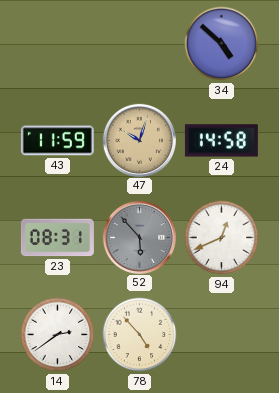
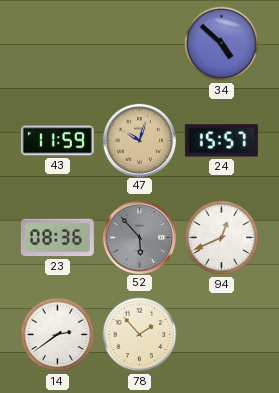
24: 14:58 -> 15:57
23: 08:31 -> 08:36
78: 4:53 -> 1:53
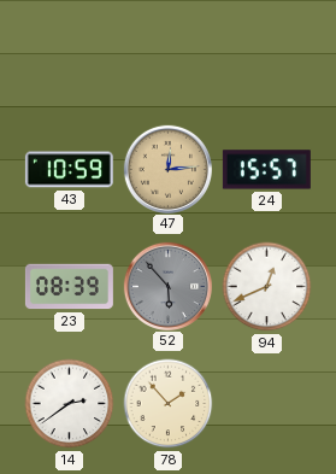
34: 4:52 -> none
43: 11:59 -> 10:59
47: 10:03 -> 12:14
23: 08:36 -> 08:39
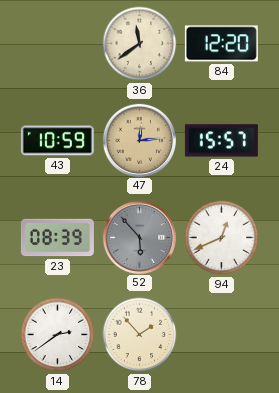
36: none -> 11:39
84: none -> 12:20
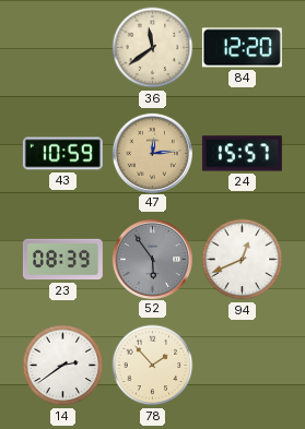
52: 5:53 -> 5:54
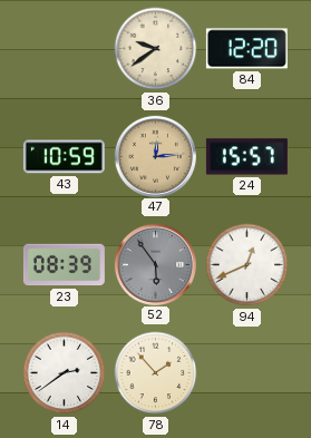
36: 11:39 -> 9:39
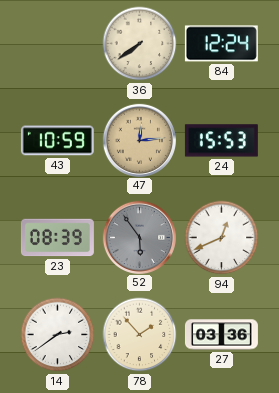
36: 9:39 -> 7:39
84: 12:20 -> 12:24
24: 15:57 -> 15:53
27: none -> 03:36
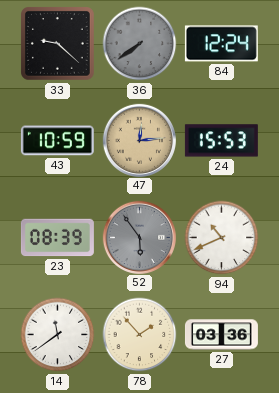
33: none -> 9:22
36 dial: cream -> grey
94: 12:41 -> 10:41
14: 2:39 -> 11:39
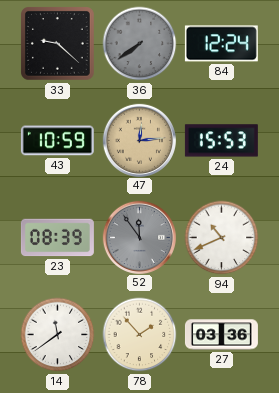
52: 5:54 -> 11:54
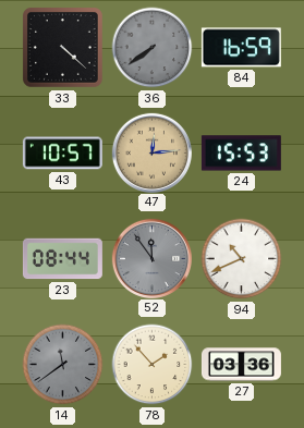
33: 9:22 -> 4:22
84: 12:24 -> 16:59
43: 10:59 -> 10:57
23: 08:39 -> 08:44
14 dial: white -> grey
